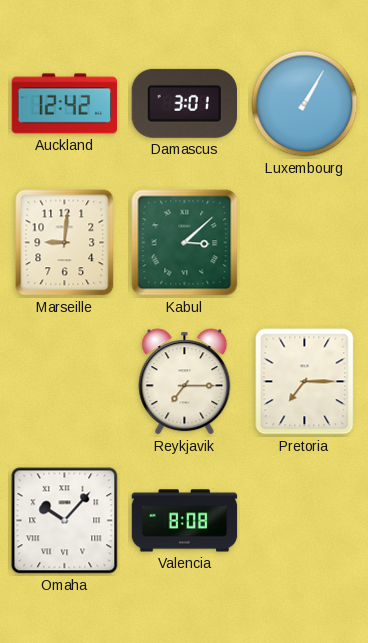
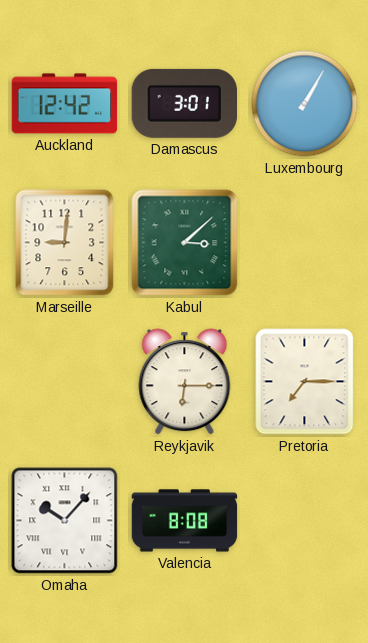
Reykjavik: 7:15 -> 6:15
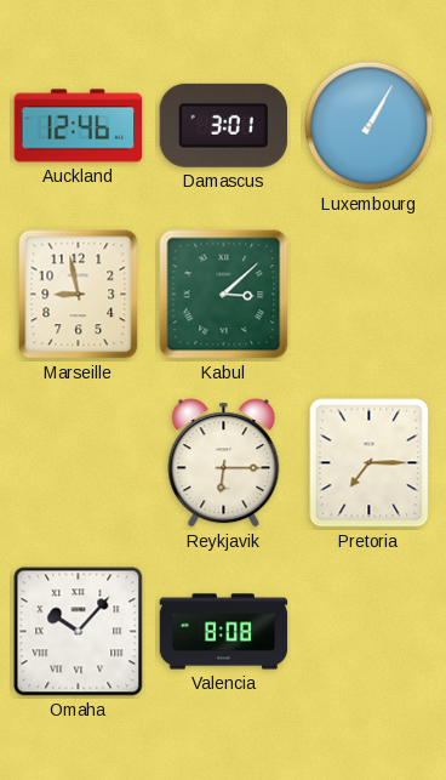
Auckland: 12:42 -> 12:46
Marseille: 9:01 -> 8:58
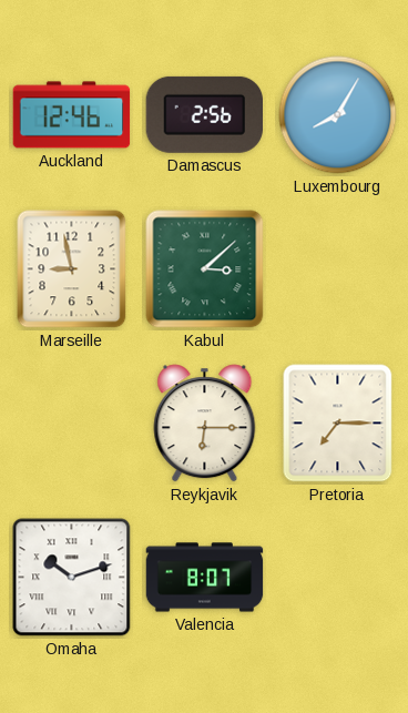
Damascus: 3:01 -> 2:56
Luxembourg: 1:05 -> 8:05
Omaha: 10:07 -> 10:12
Valencia: 8:08 -> 8:07
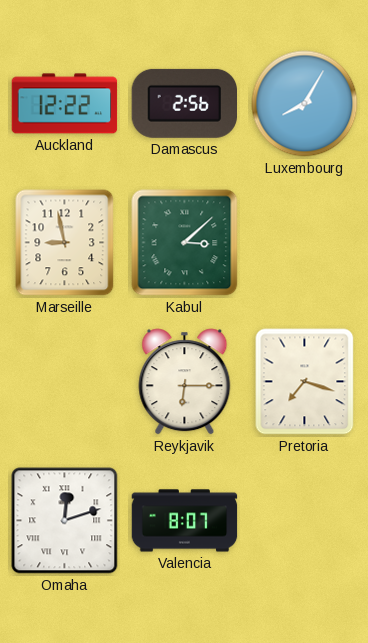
Auckland: 12:46 -> 12:22
Pretoria: 7:15 -> 7:18
Omaha: 10:12 -> 12:12
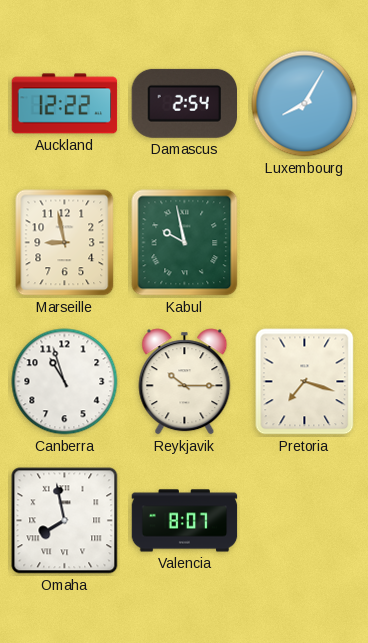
Damascus: 2:56 -> 2:54
Kabul: 3:08 -> 9:58
Canberra: none -> 10:57
Reykjavik: 6:15 -> 10:15
Omaha: 12:12 -> 7:58
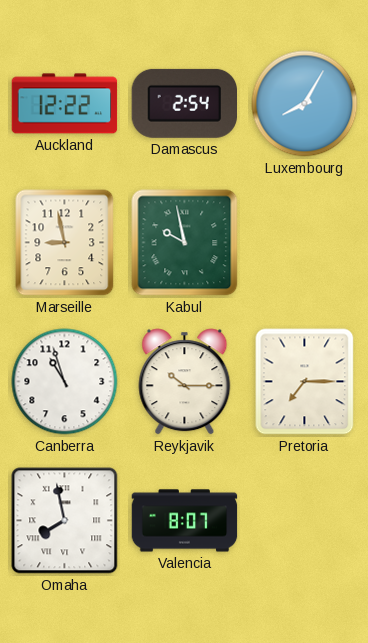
Pretoria: 7:18 -> 7:15
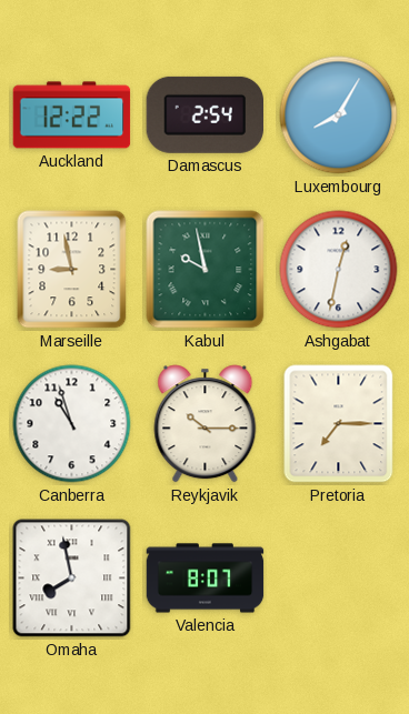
Ashgabat: none -> 12:32
